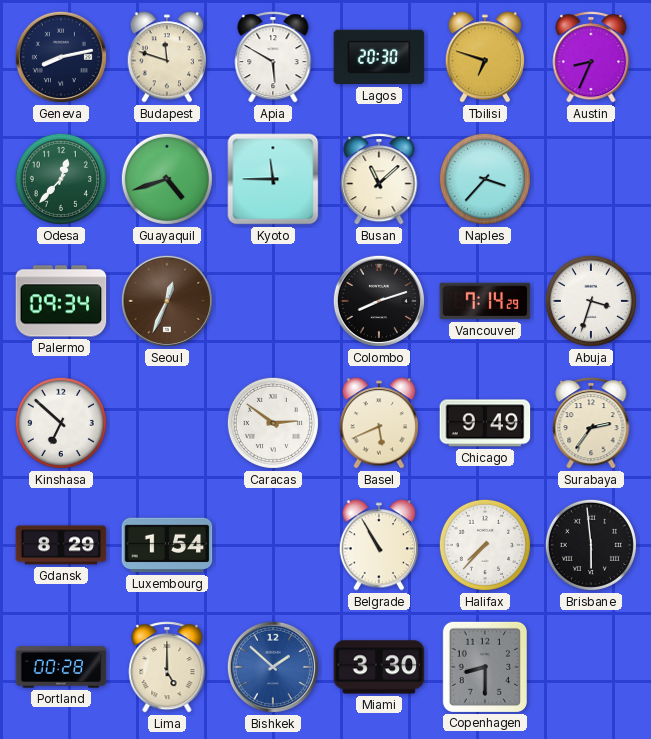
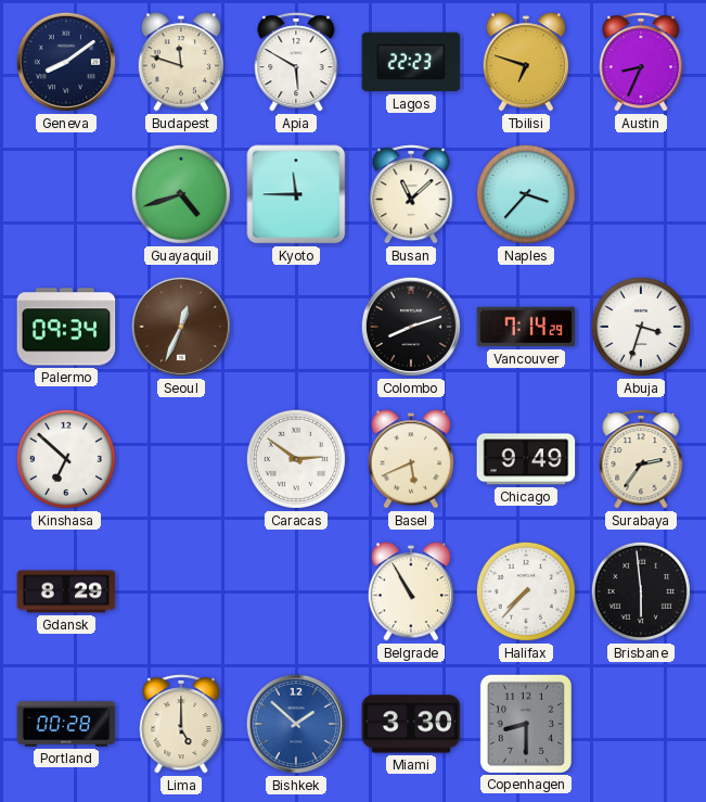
Geneva: 8:13 -> 8:09
Lagos: 20:30 -> 22:23
Odesa: 12:37 -> none
Luxembourg: 1:54 -> none
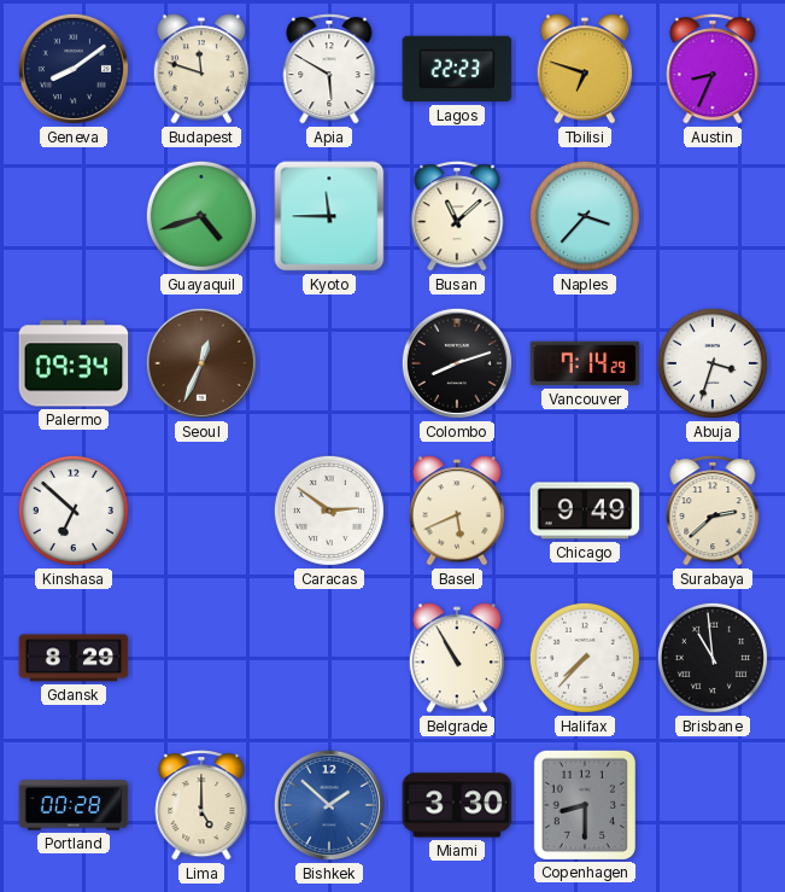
Surabaya: 2:36 -> 2:38
Brisbane: 5:59 -> 10:59
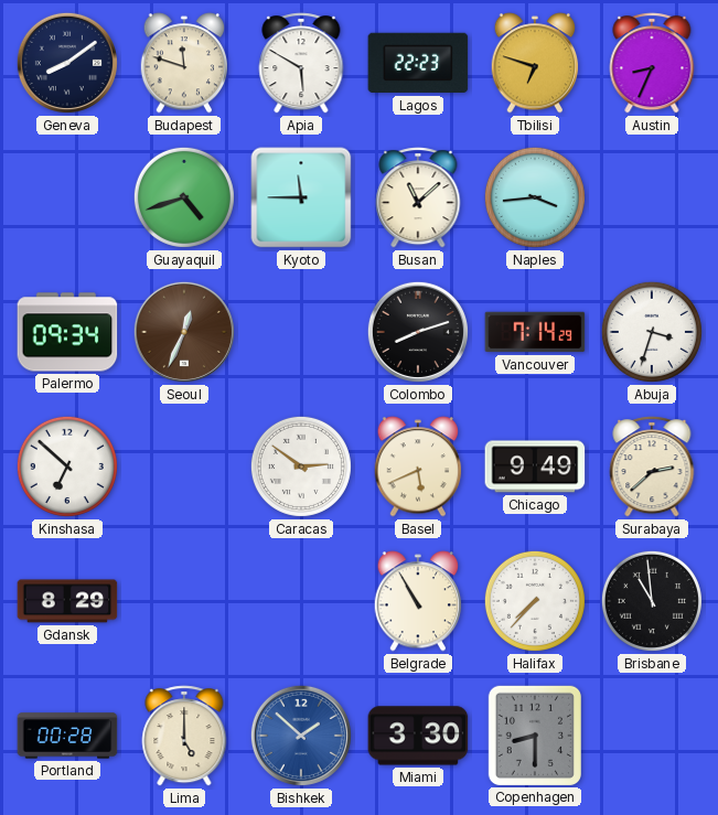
Naples: 3:37 -> 3:44
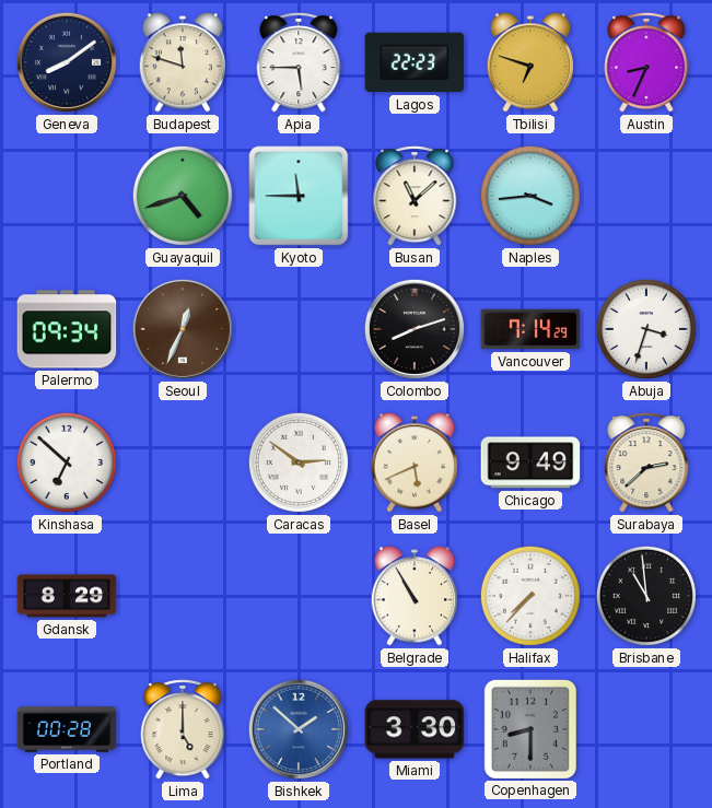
Apia: 5:50 -> 5:45
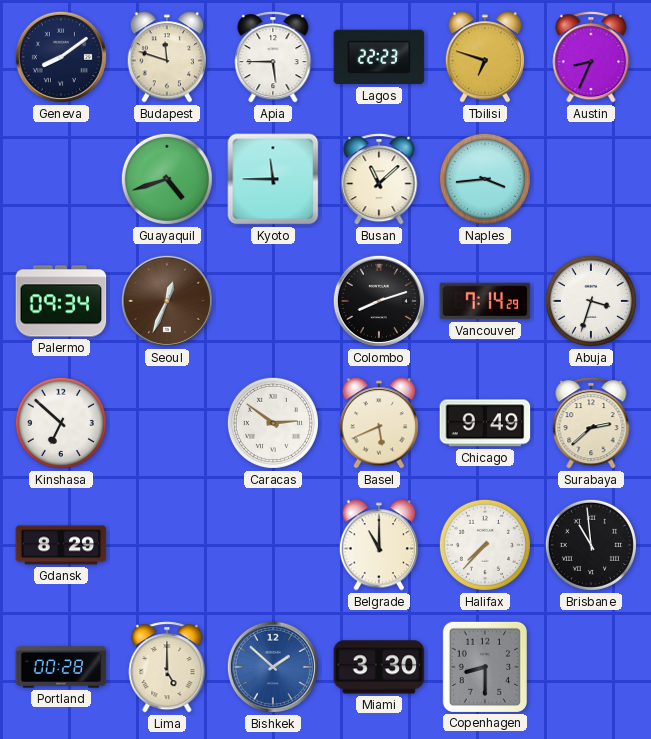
Belgrade: 10:55 -> 11:00
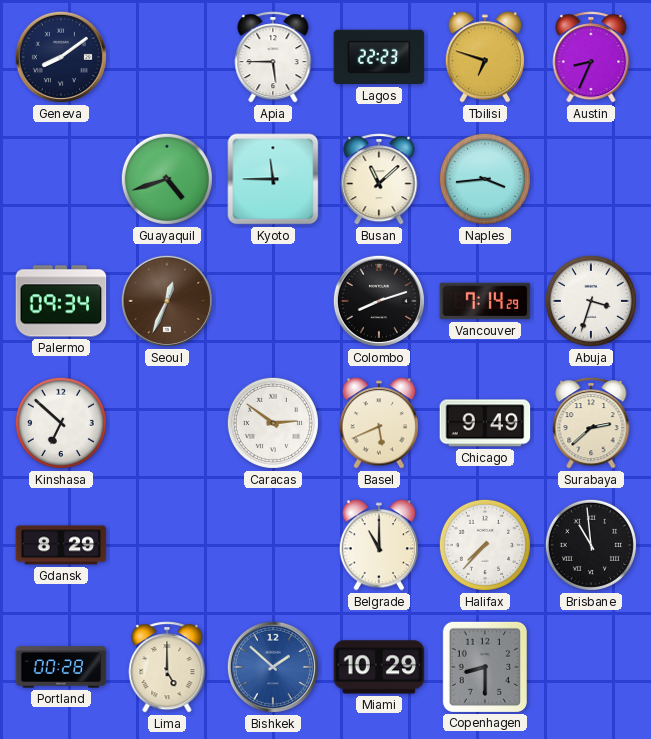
Budapest: 11:48 -> none
Miami: 3:30 -> 10:29
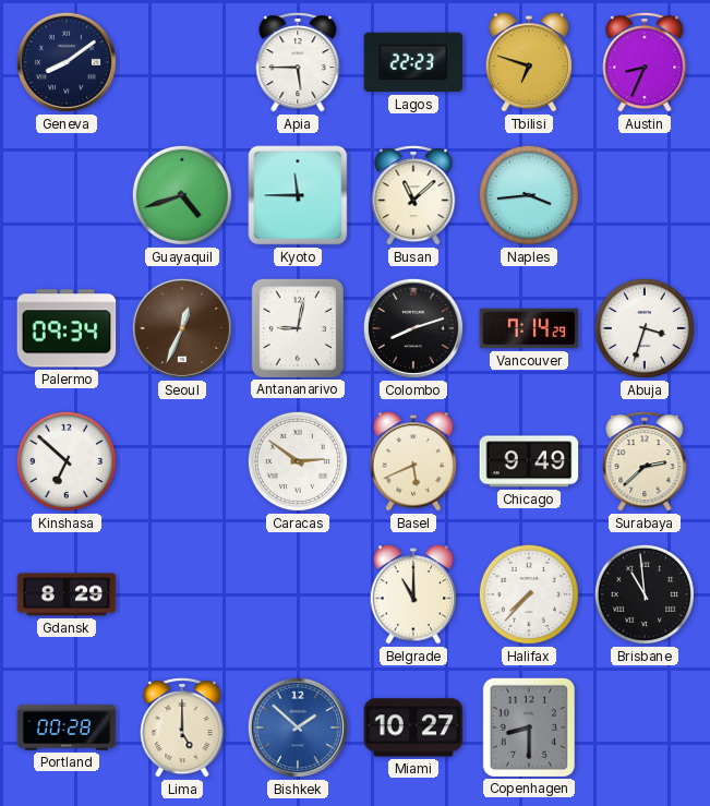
Antananarivo: none -> 9:02
Miami: 10:29 -> 10:27
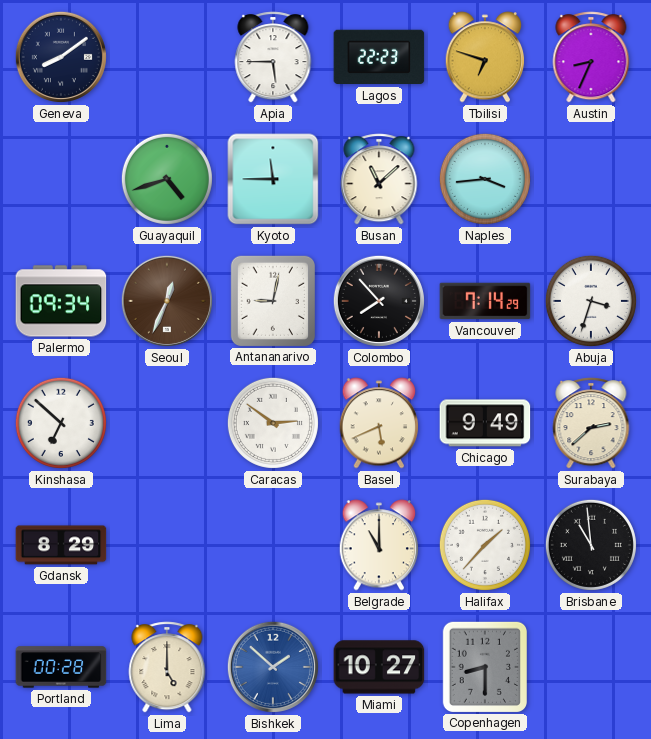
Colombo: 8:12 -> 7:53
Halifax: 7:37 -> 1:37
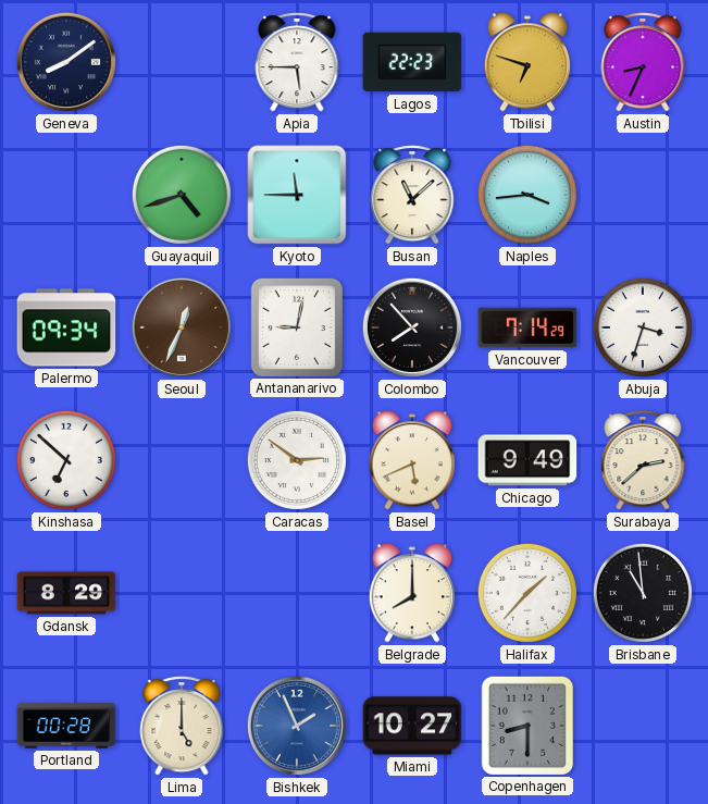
Belgrade: 11:00 -> 8:00
Bishkek: 1:52 -> 1:56
